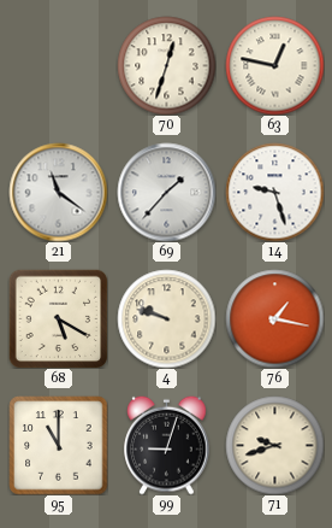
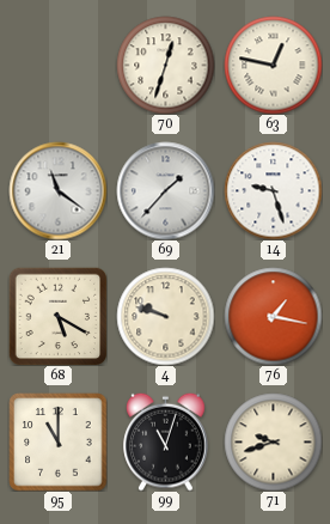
99: 9:03 -> 11:03
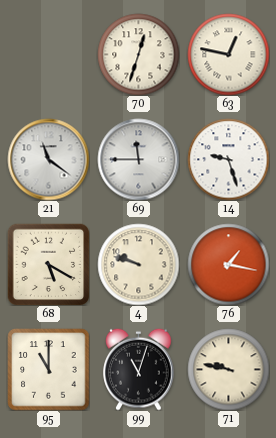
69: 1:37 -> 11:45
71: 9:42 -> 9:47
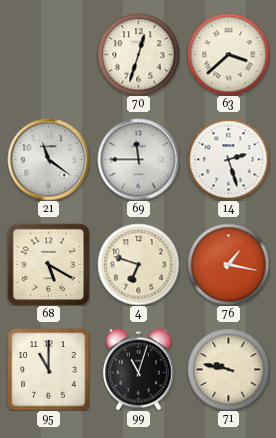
63: 12:47 -> 3:38
14: 9:27 -> 2:27
4: 9:48 -> 6:48
